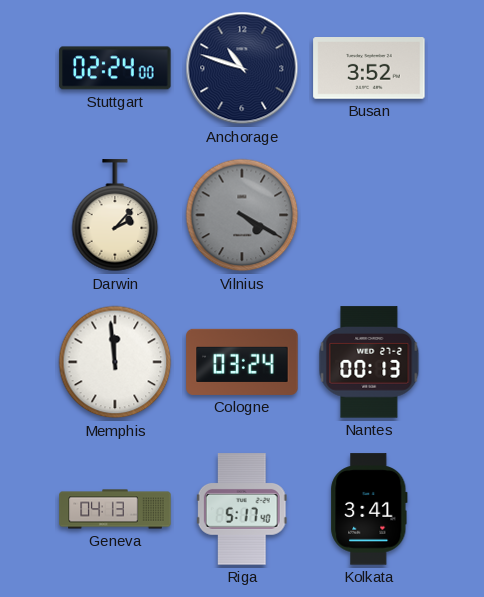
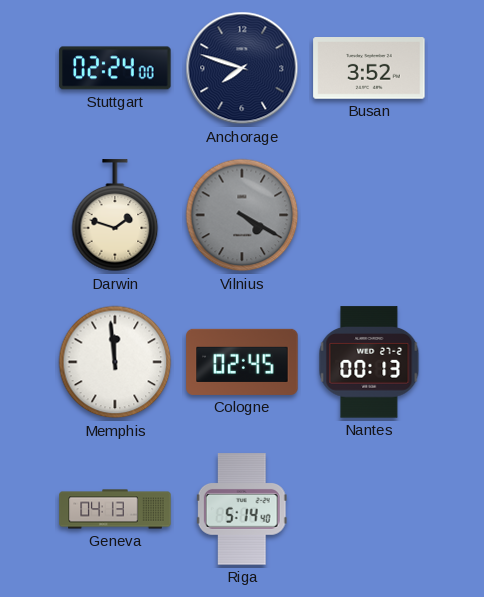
Anchorage: 10:48 -> 7:48
Darwin: 2:07 -> 1:48
Cologne: 03:24 -> 02:45
Riga: 5:17 -> 5:14
Kolkata: 3:41 -> none
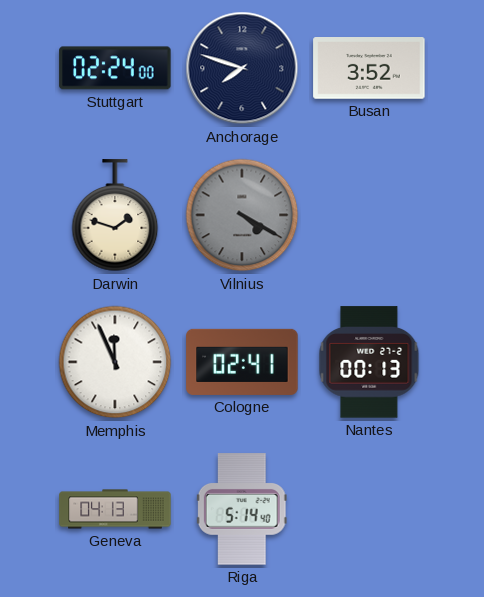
Memphis: 11:59 -> 11:56
Cologne: 02:45 -> 02:41
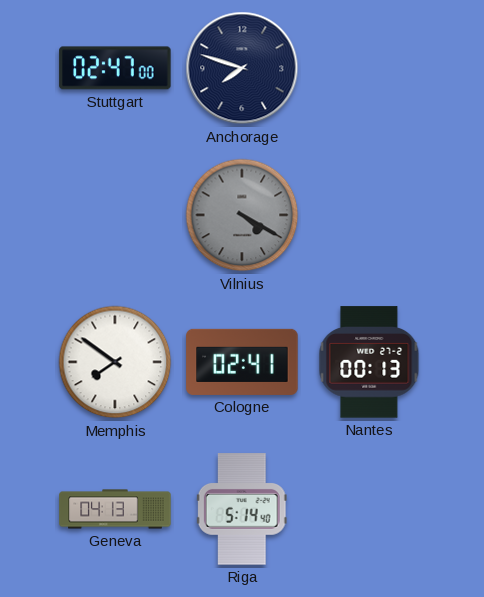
Stuttgart: 02:24 -> 02:47
Busan: 3:52 -> none
Darwin: 1:48 -> none
Memphis: 11:56 -> 7:51
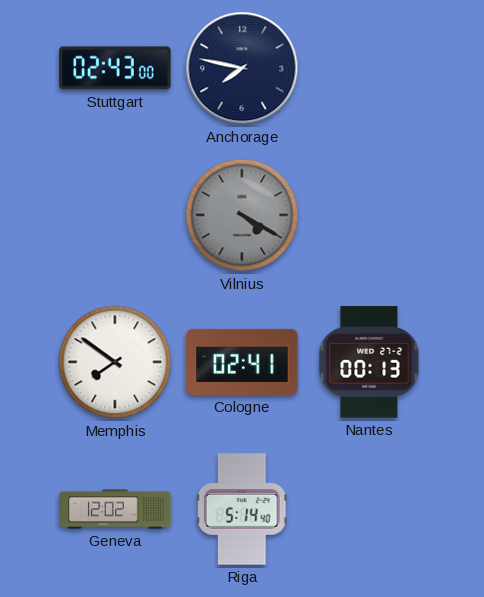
Stuttgart: 02:47 -> 02:43
Anchorage: 7:48 -> 7:47
Geneva: 04:13 -> 12:02
